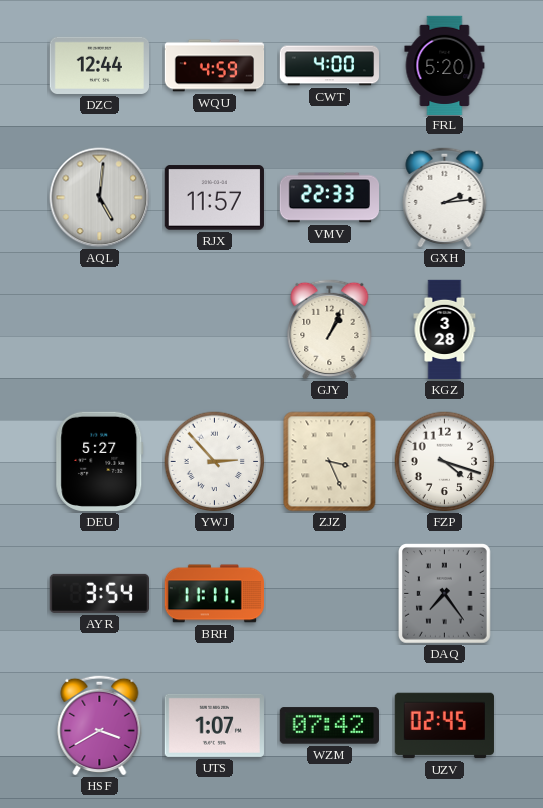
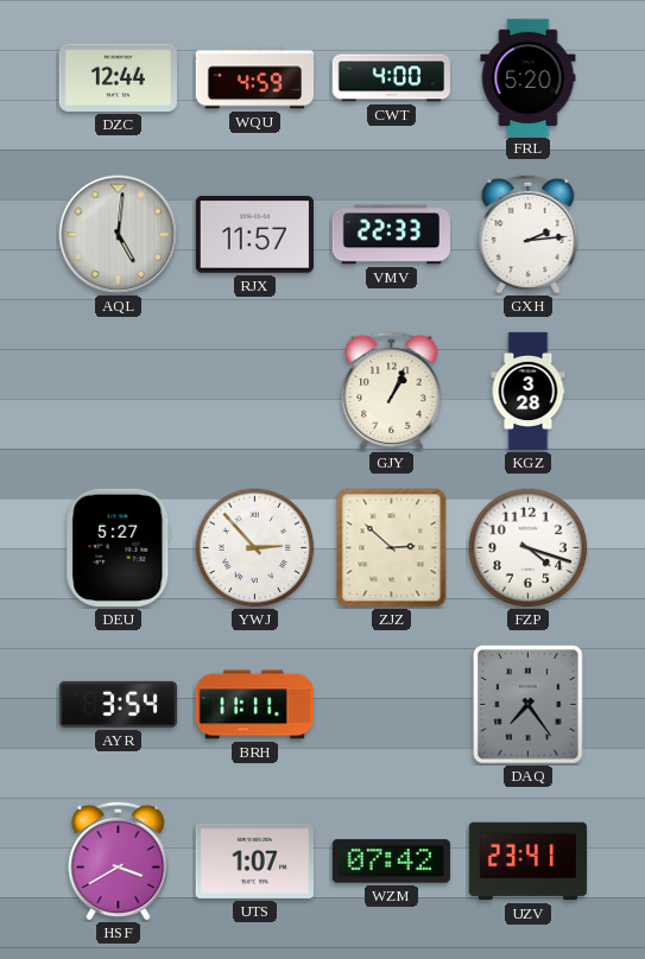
ZJZ: 3:26 -> 2:52
UZV: 02:45 -> 23:41
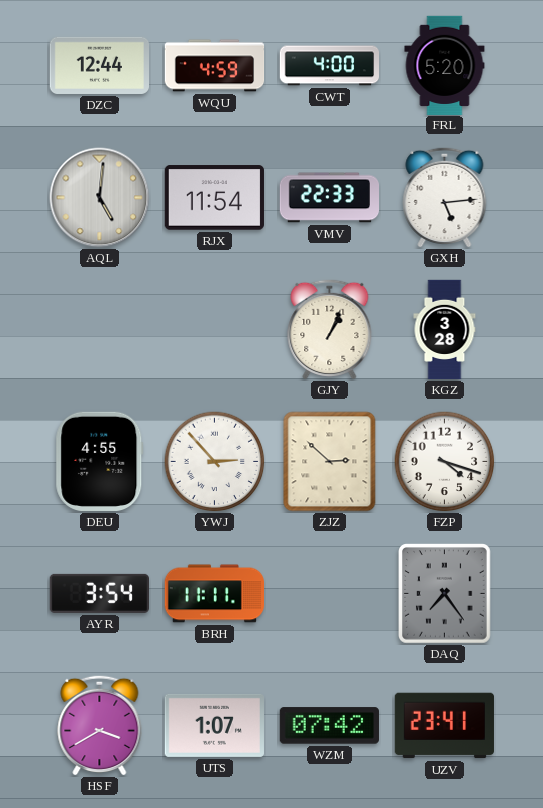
RJX: 11:57 -> 11:54
GXH: 2:14 -> 5:14
DEU: 5:27 -> 4:55
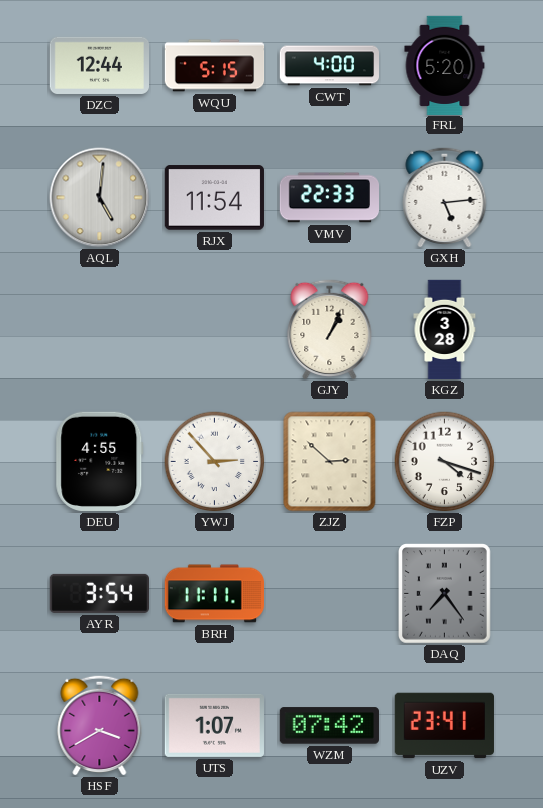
WQU: 4:59 -> 5:15
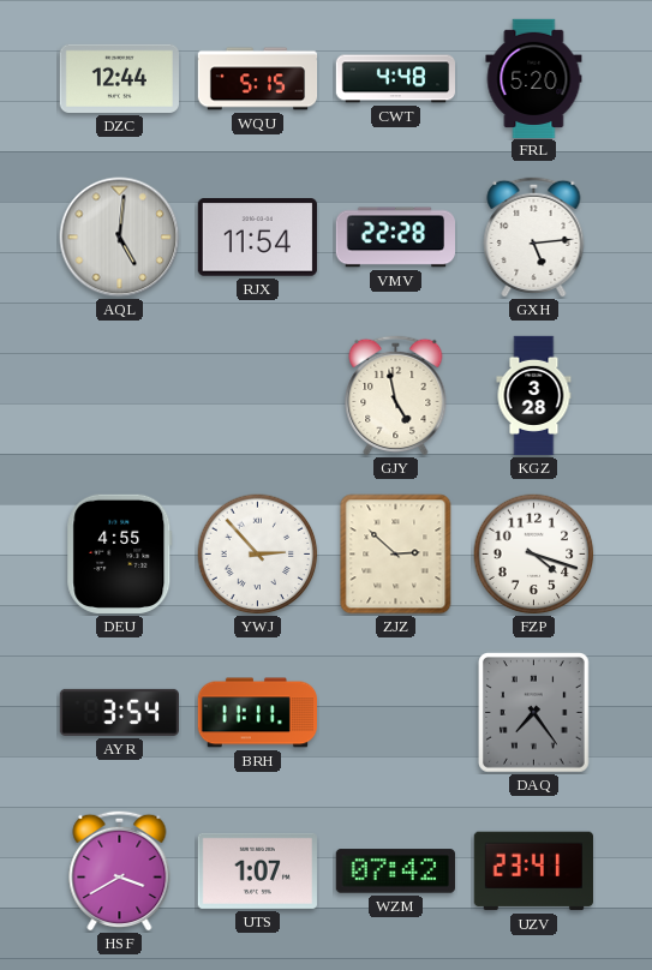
CWT: 4:00 -> 4:48
VMV: 22:33 -> 22:28
GJY: 1:04 -> 4:58
